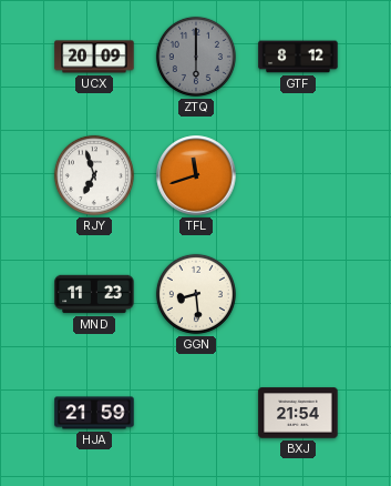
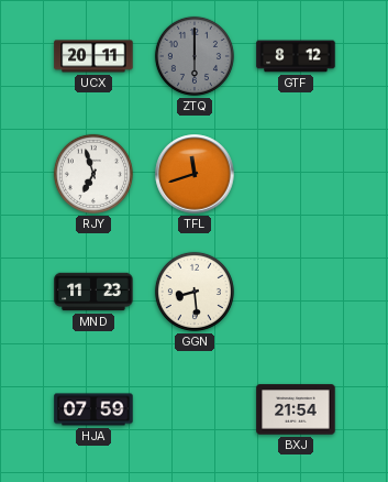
UCX: 20:09 -> 20:11
HJA: 21:59 -> 07:59
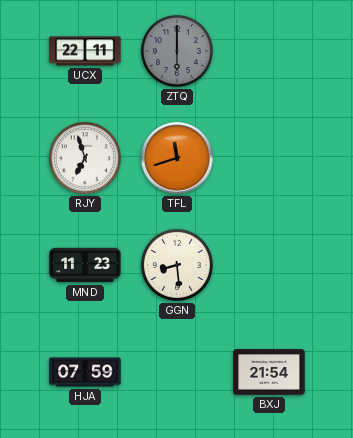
UCX: 20:11 -> 22:11
GTF: 8:12 -> none
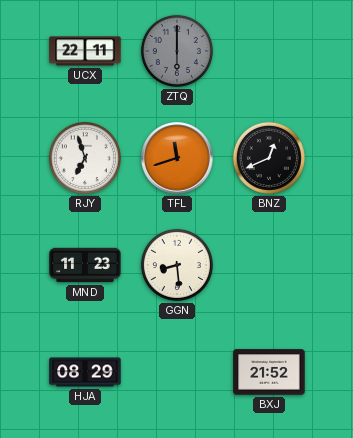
BNZ: none -> 12:41
HJA: 07:59 -> 08:29
BXJ: 21:54 -> 21:52
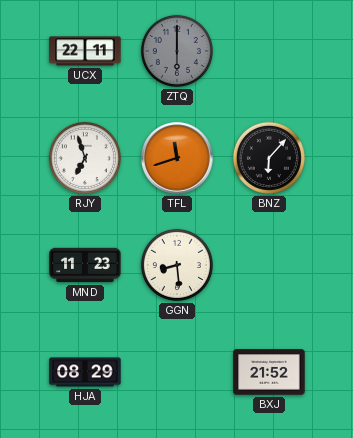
BNZ: 12:41 -> 6:07
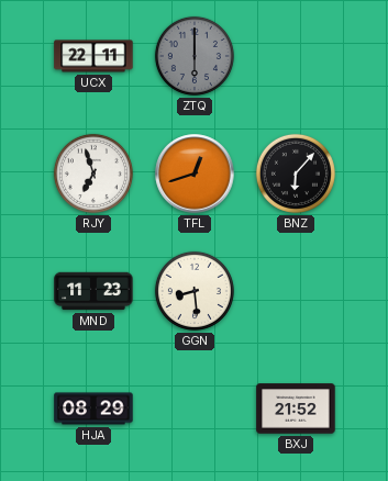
TFL: 11:42 -> 12:42
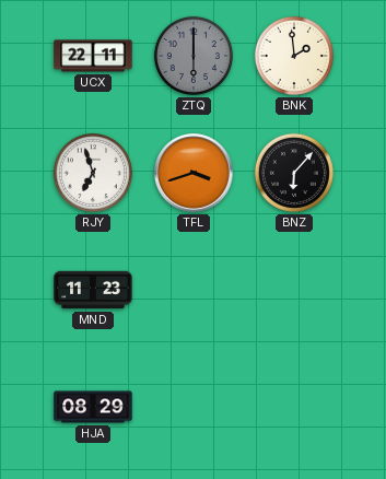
BNK: none -> 1:59
TFL: 12:42 -> 3:42
GGN: 8:29 -> none
BXJ: 21:52 -> none
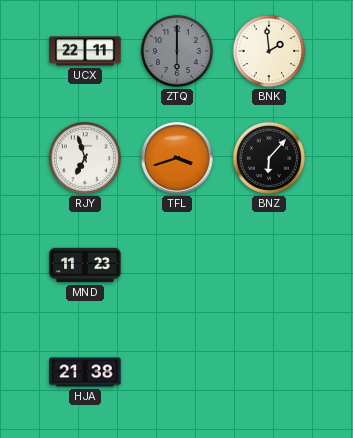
HJA: 08:29 -> 21:38
